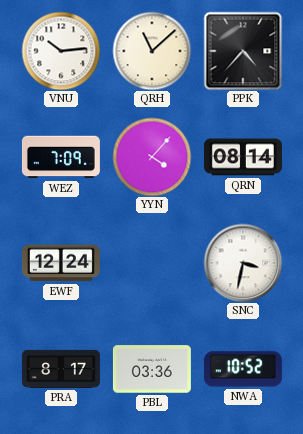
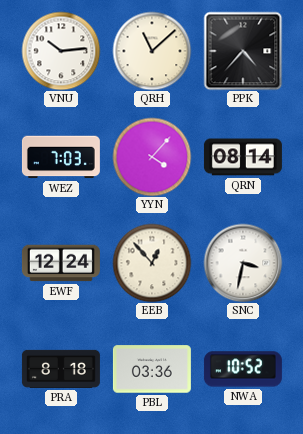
WEZ: 7:09 -> 7:03
EEB: none -> 12:53
PRA: 8:17 -> 8:18
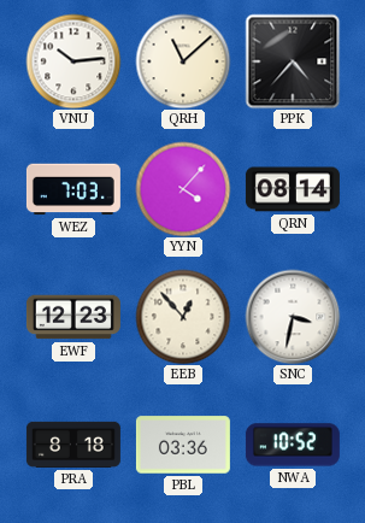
EWF: 12:24 -> 12:23
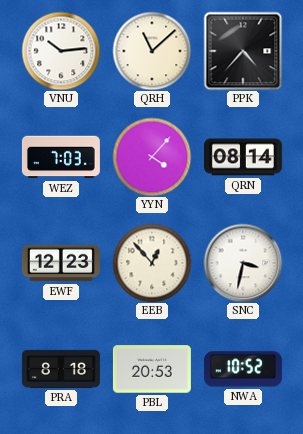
PBL: 03:36 -> 20:53
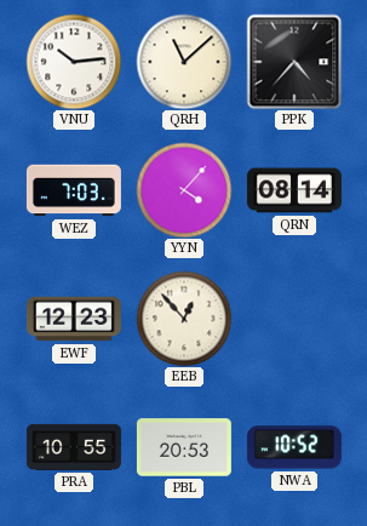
SNC: 3:32 -> none
PRA: 8:18 -> 10:55
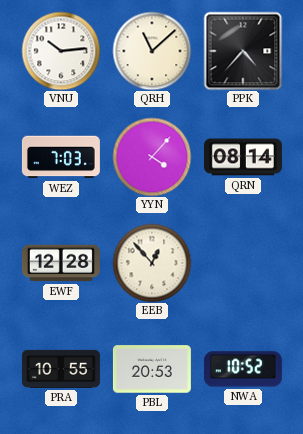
EWF: 12:23 -> 12:28
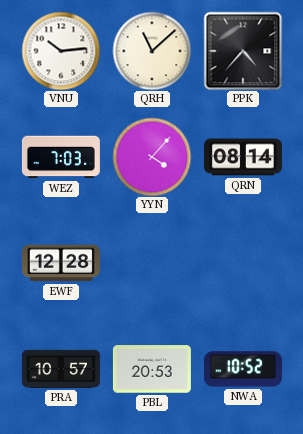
EEB: 12:53 -> none
PRA: 10:55 -> 10:57
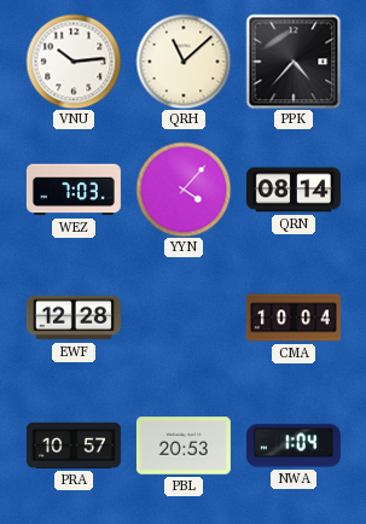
CMA: none -> 10:04
NWA: 10:52 -> 1:04
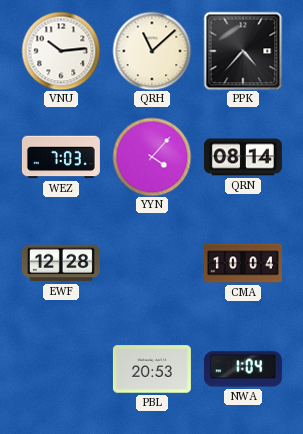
PRA: 10:57 -> none
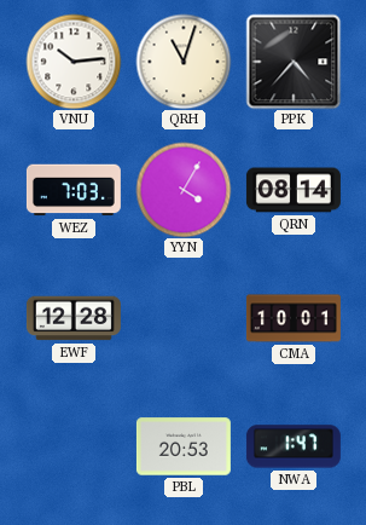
QRH: 11:08 -> 11:03
YYN: 4:07 -> 4:05
CMA: 10:04 -> 10:01
NWA: 1:04 -> 1:47
